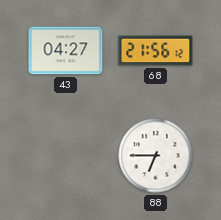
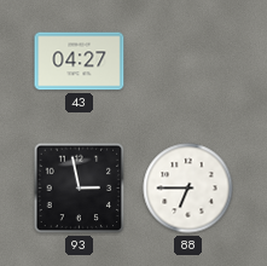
68: 21:56 -> none
93: none -> 2:58
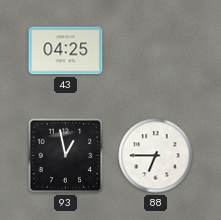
43: 04:27 -> 04:25
93: 2:58 -> 12:58
